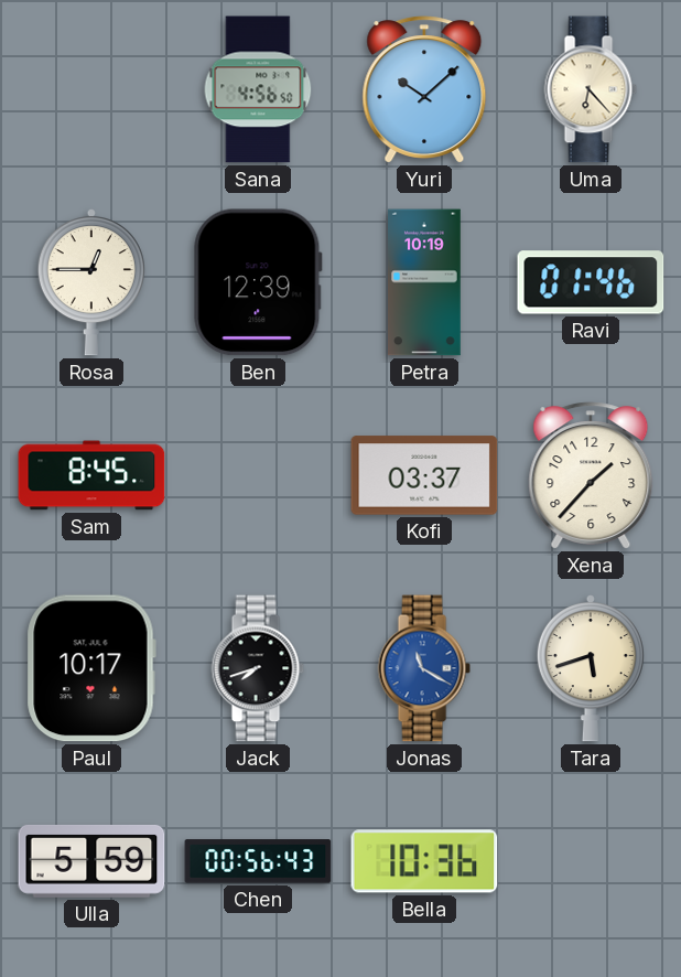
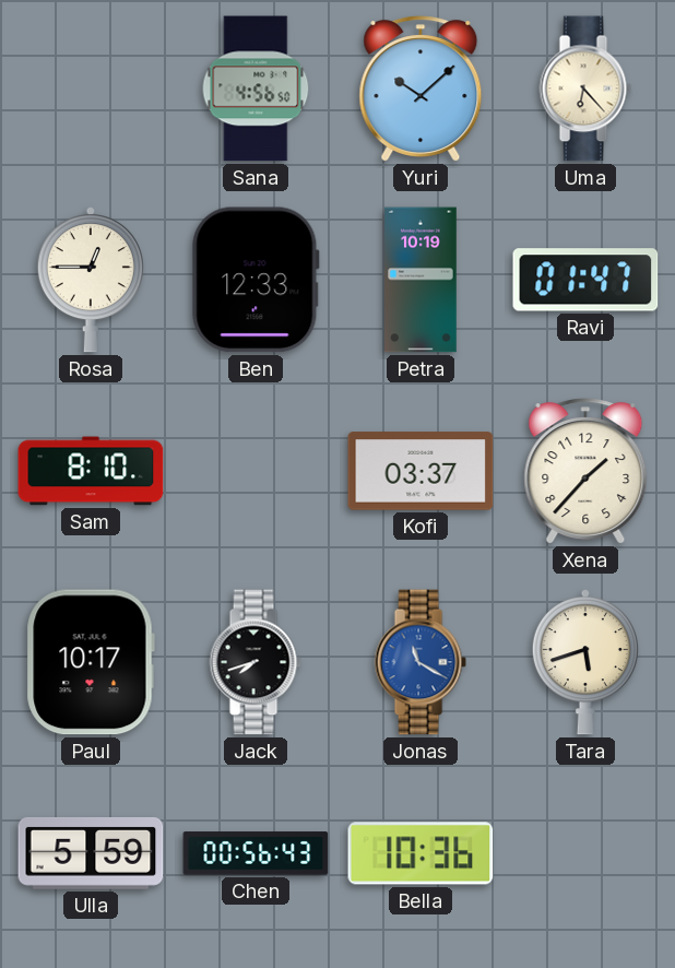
Ben: 12:39 -> 12:33
Ravi: 01:46 -> 01:47
Sam: 8:45 -> 8:10
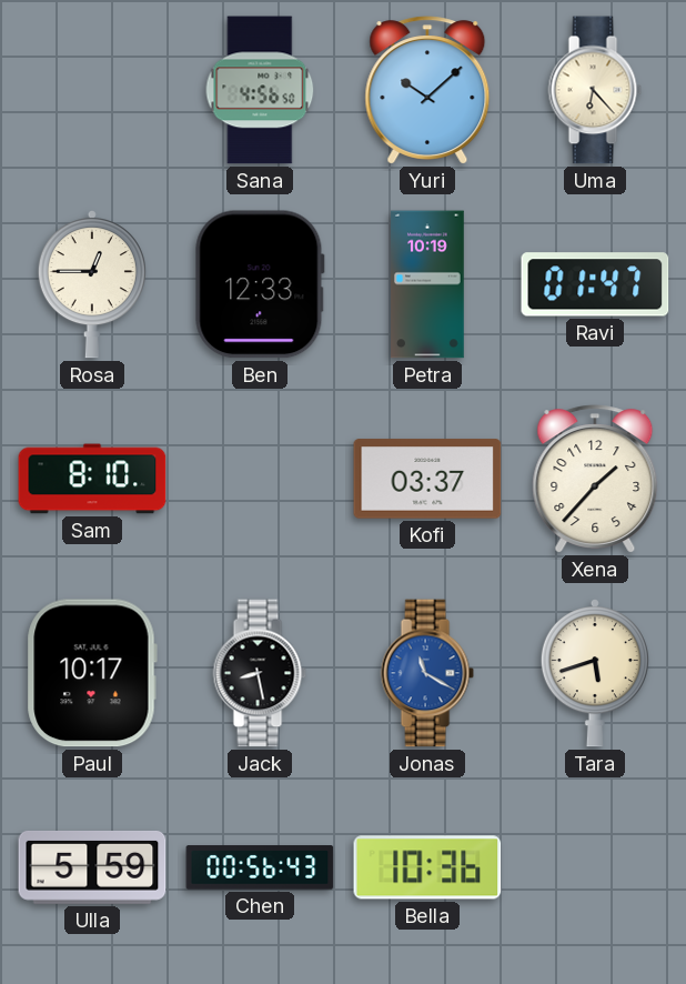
Jack: 7:42 -> 8:28
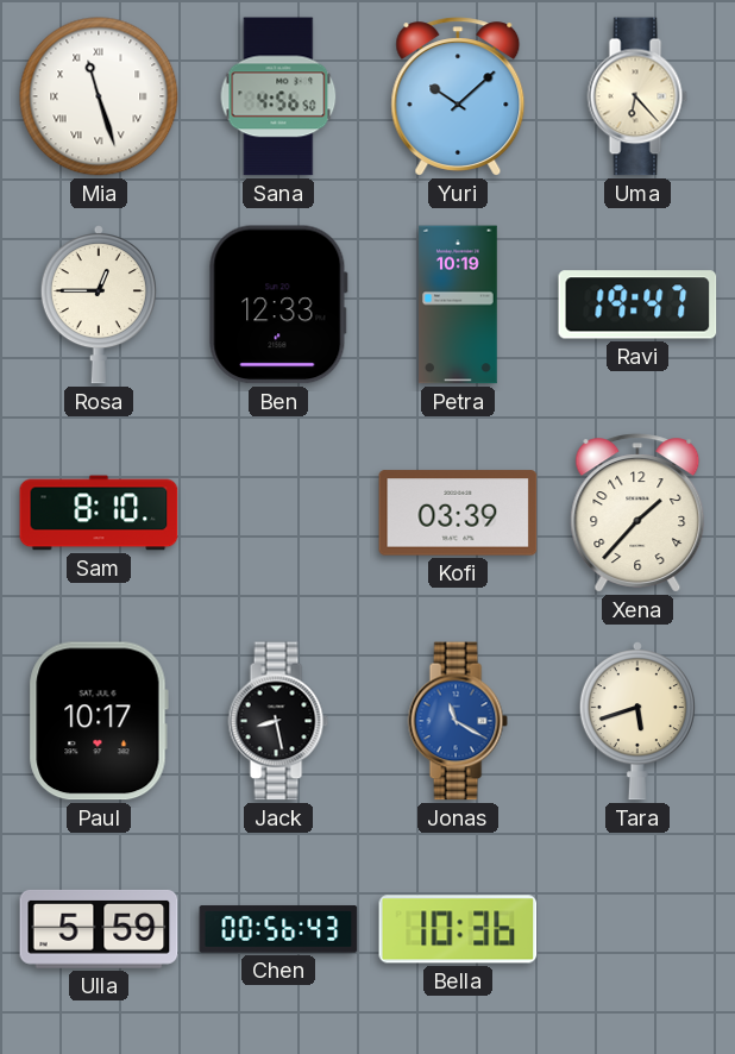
Mia: none -> 11:27
Ravi: 01:47 -> 19:47
Kofi: 03:37 -> 03:39
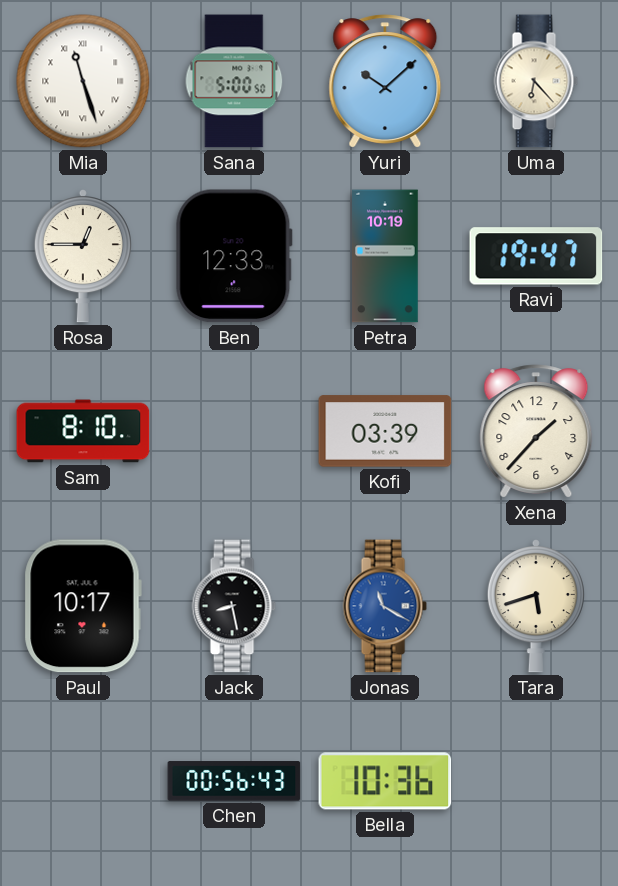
Sana: 4:56 -> 5:00
Ulla: 5:59 -> none
